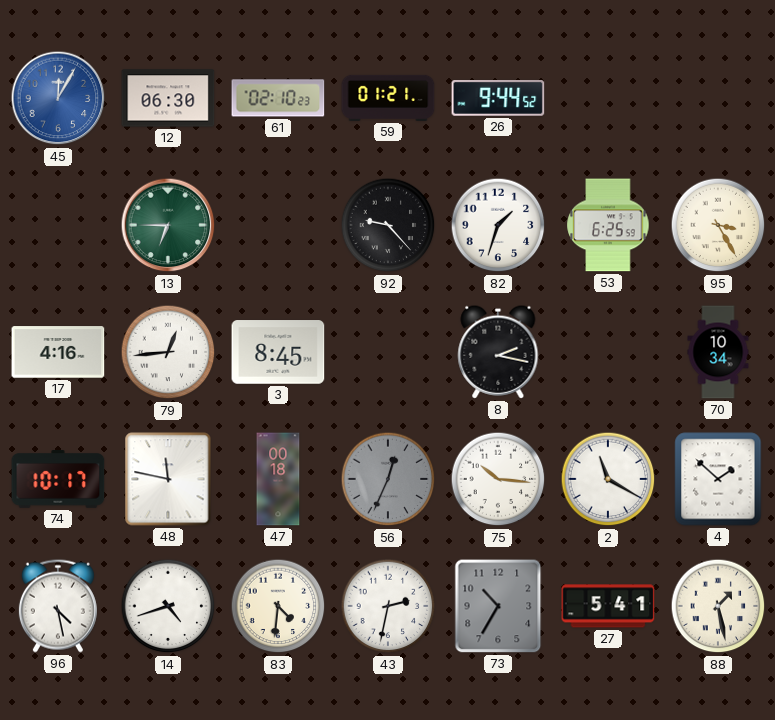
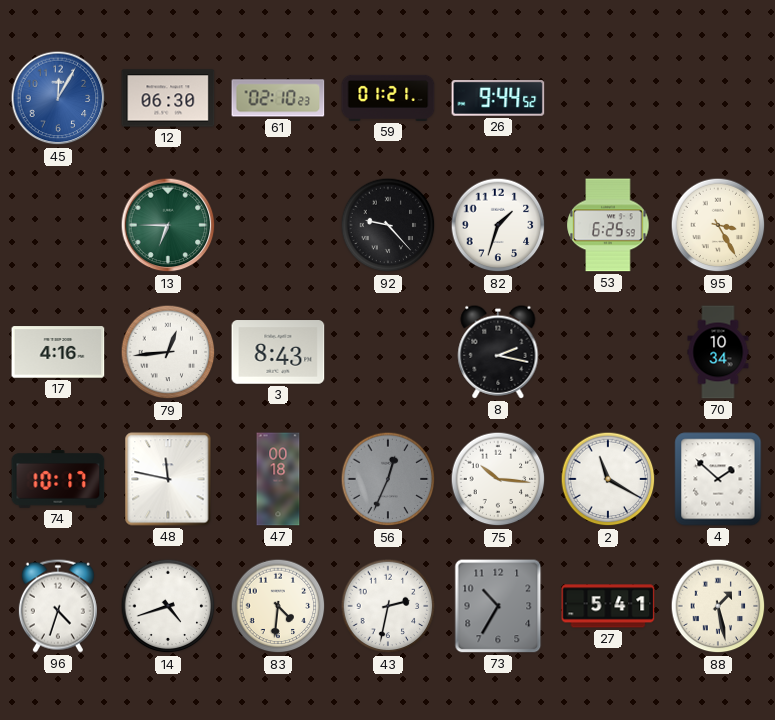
3: 8:45 -> 8:43
96: 4:28 -> 4:33
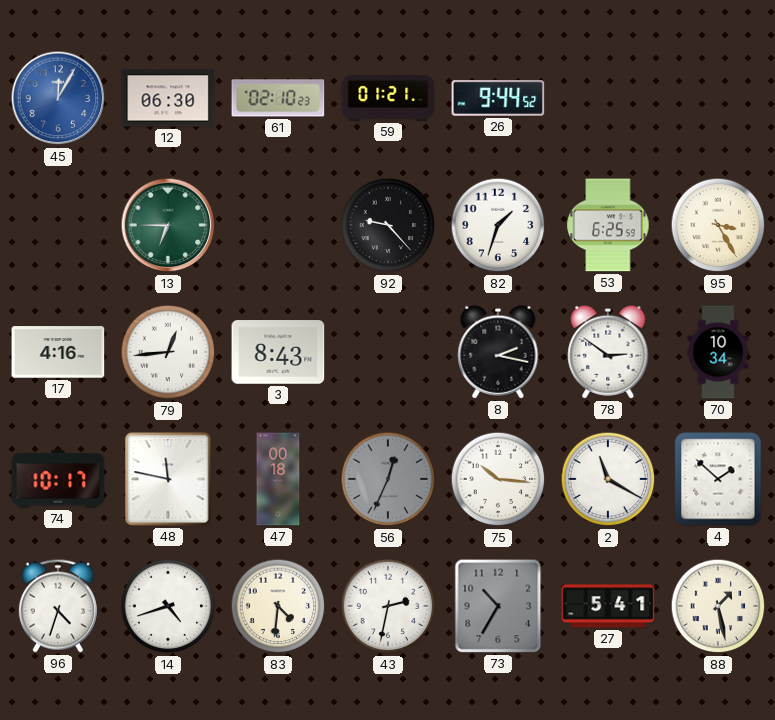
78: none -> 2:51
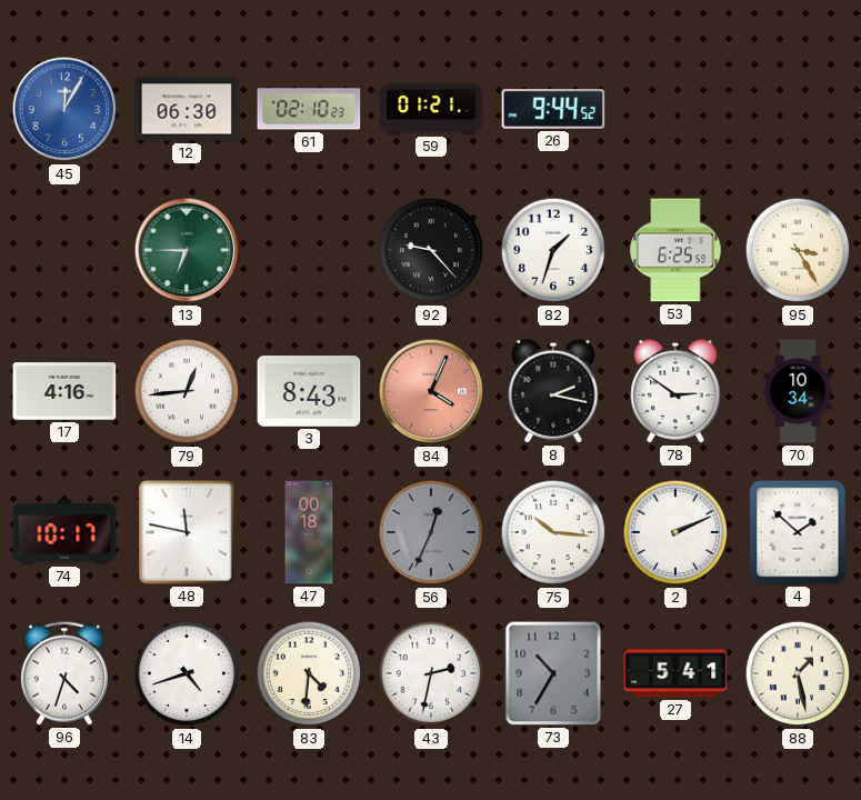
84: none -> 4:04
2: 11:20 -> 2:11
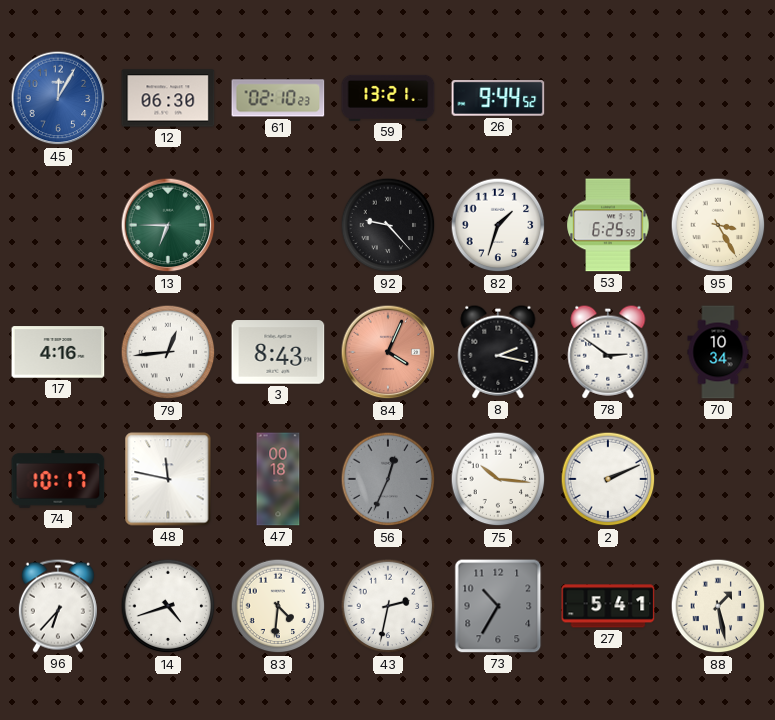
59: 01:21 -> 13:21
4: 1:52 -> none
96: 4:33 -> 6:37
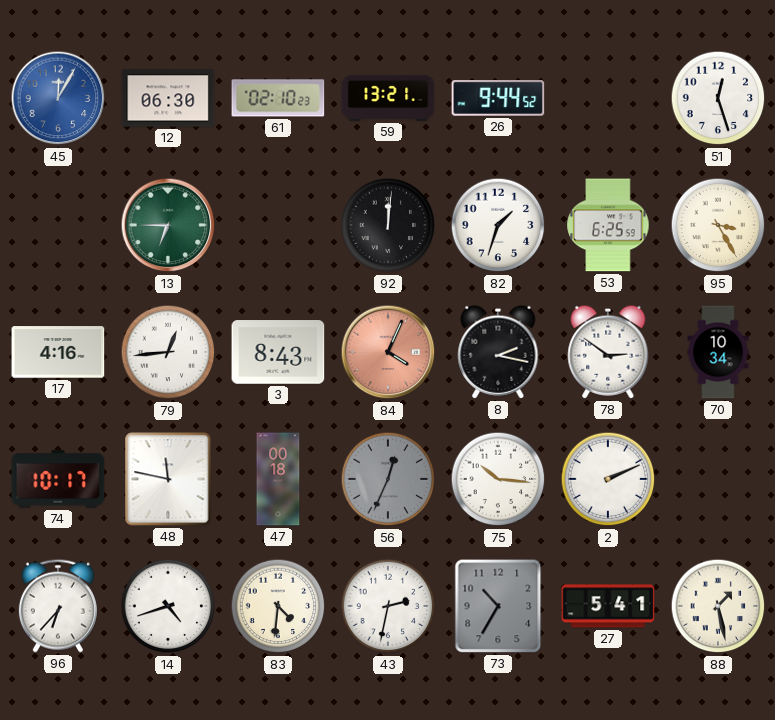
51: none -> 12:27
92: 9:23 -> 12:01
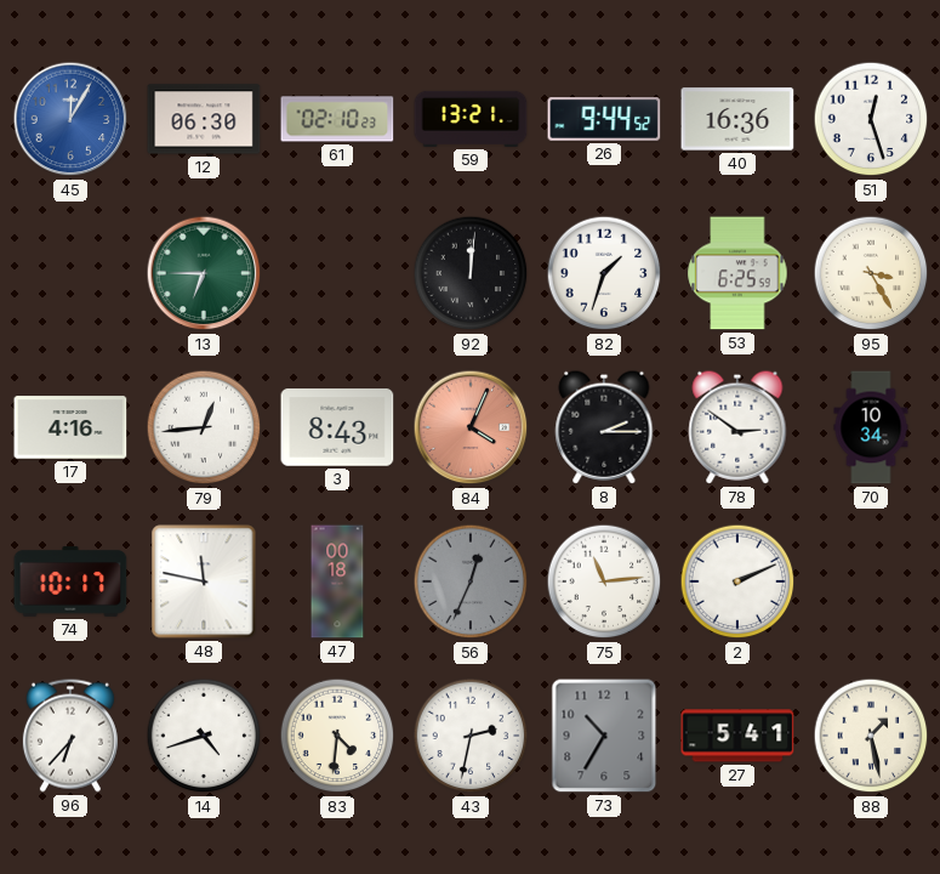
40: none -> 16:36
8: 2:17 -> 2:15
75: 10:16 -> 11:14
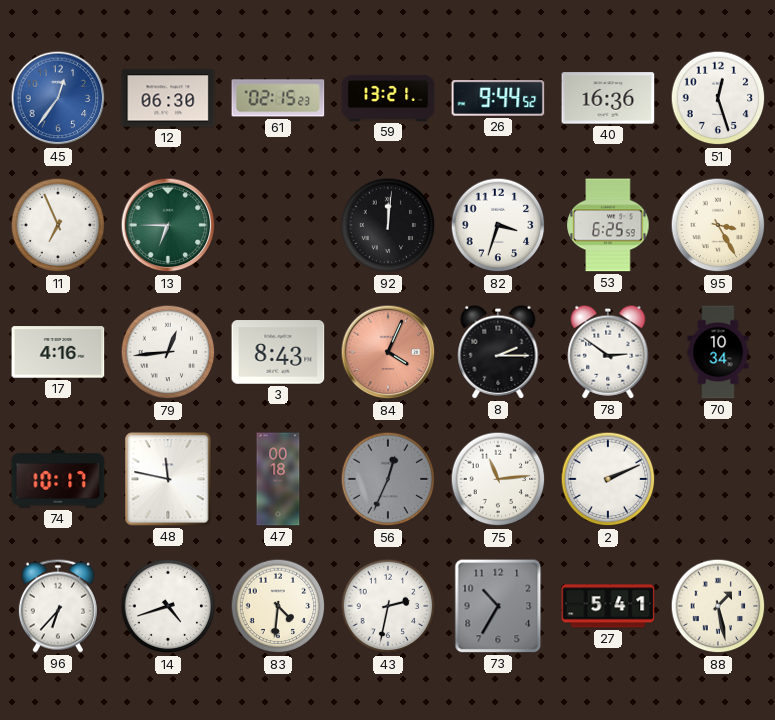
45: 12:05 -> 12:36
61: 02:10 -> 02:15
11: none -> 6:56
82: 1:33 -> 3:33
